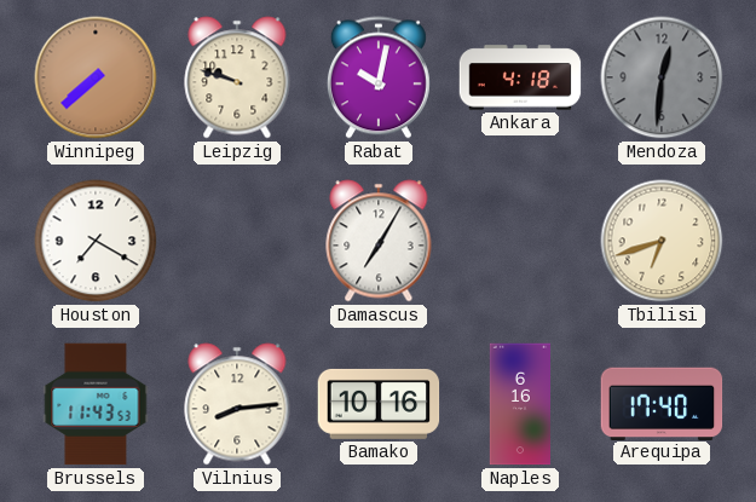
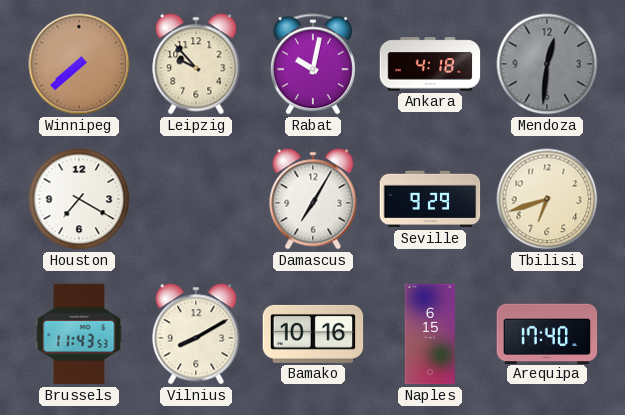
Leipzig: 9:48 -> 9:53
Seville: none -> 9:29
Vilnius: 8:14 -> 8:10
Naples: 6:16 -> 6:15
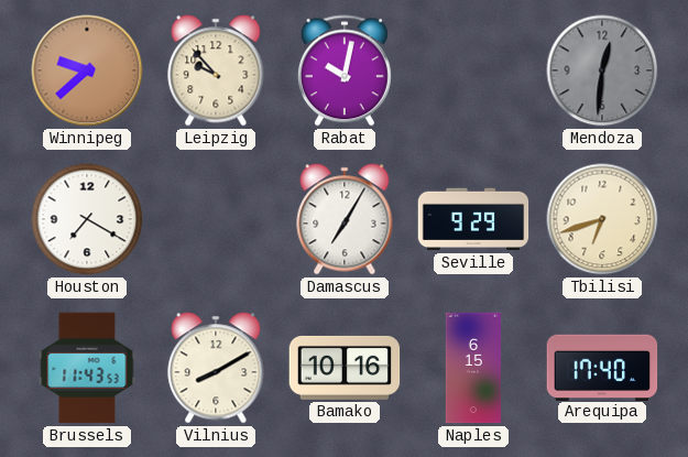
Winnipeg: 7:38 -> 9:38
Ankara: 4:18 -> none
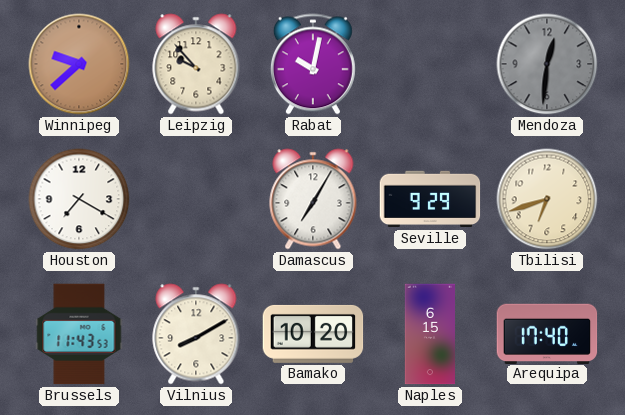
Bamako: 10:16 -> 10:20
